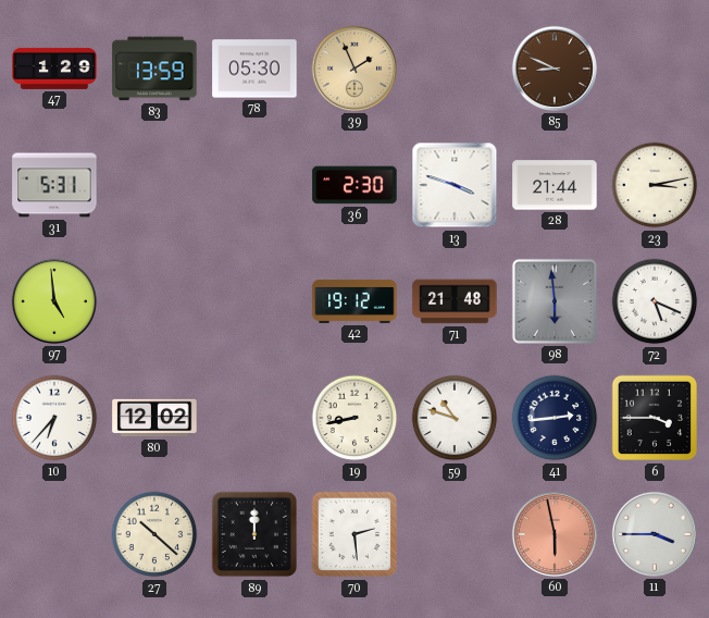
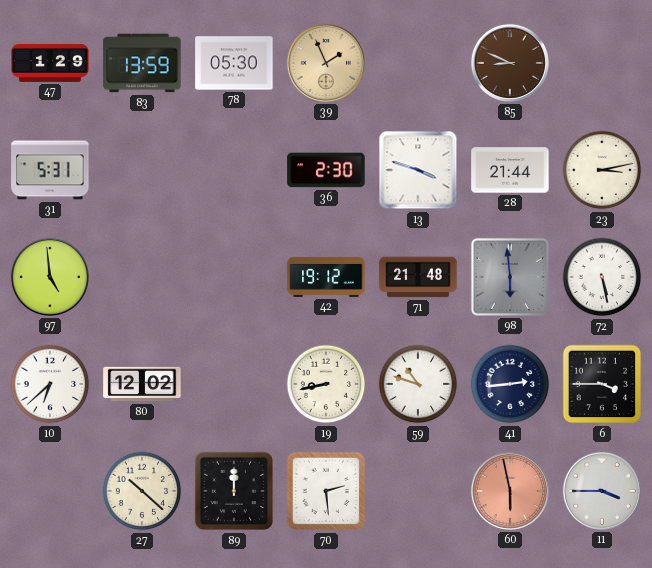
72: 5:19 -> 5:28
10: 6:37 -> 6:38
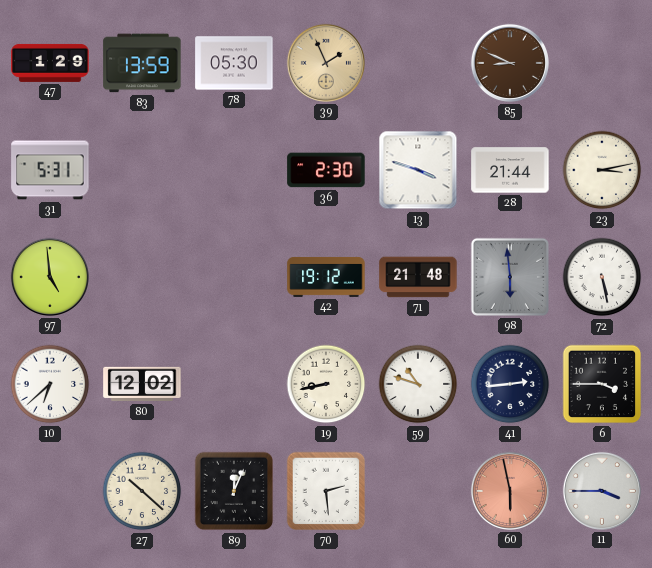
89: 12:00 -> 12:04
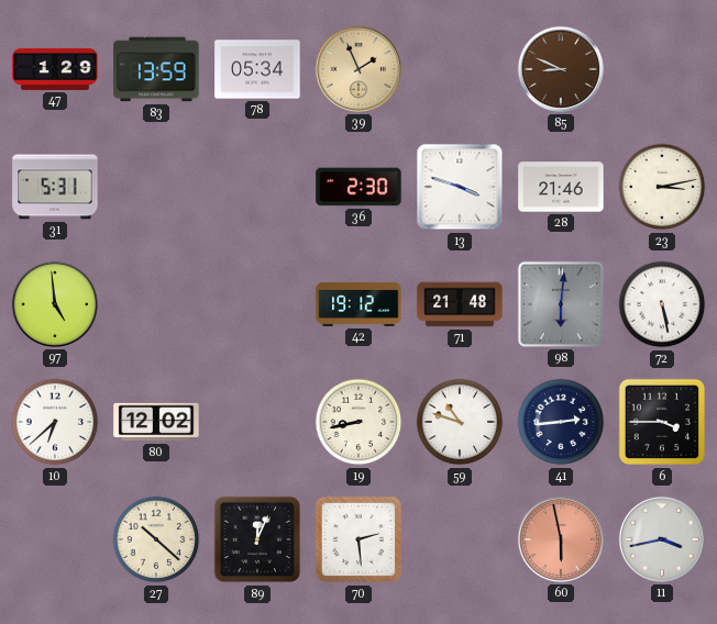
78: 05:30 -> 05:34
28: 21:44 -> 21:46
98: 5:59 -> 6:01
11: 3:45 -> 3:43
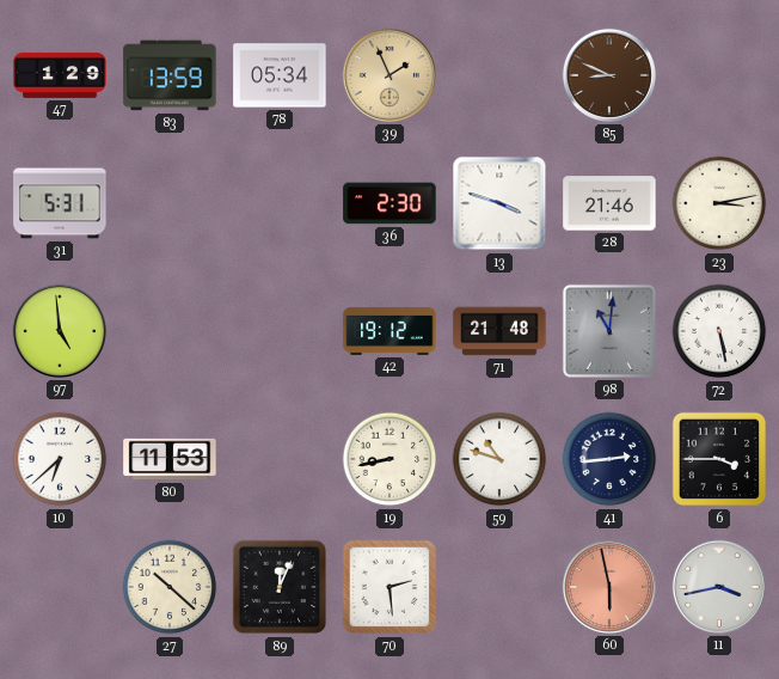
98: 6:01 -> 11:01
80: 12:02 -> 11:53
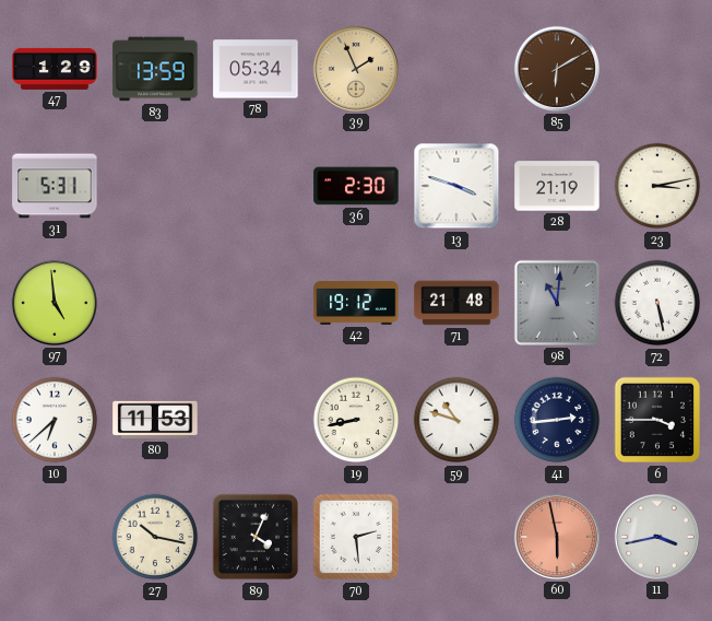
85: 8:49 -> 6:10
28: 21:46 -> 21:19
27: 10:22 -> 10:17
89: 12:04 -> 4:04
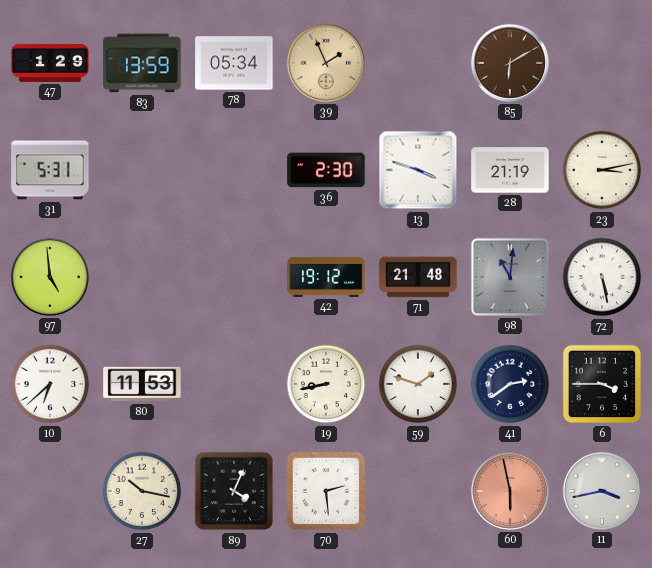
59: 10:48 -> 1:48
41: 2:44 -> 2:39
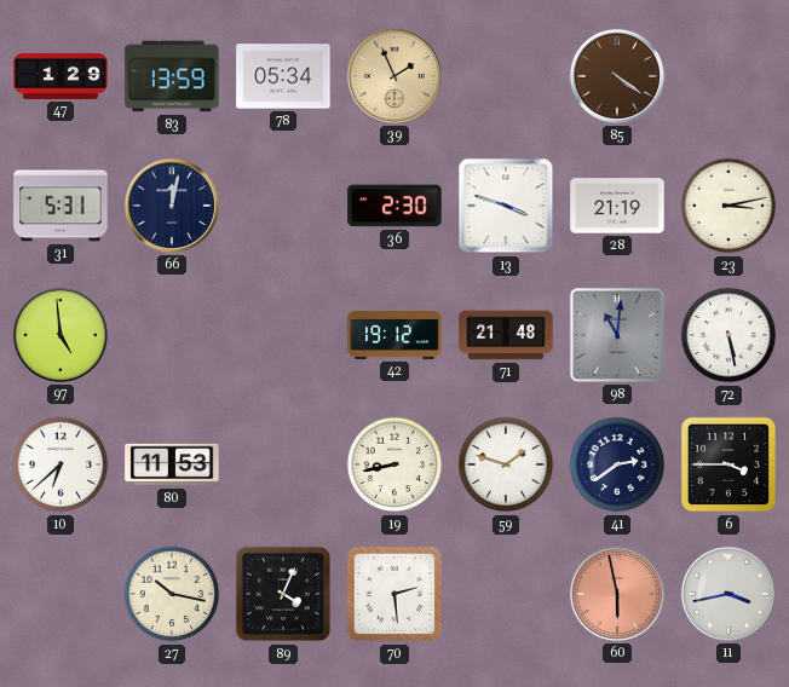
85: 6:10 -> 4:21
66: none -> 12:02
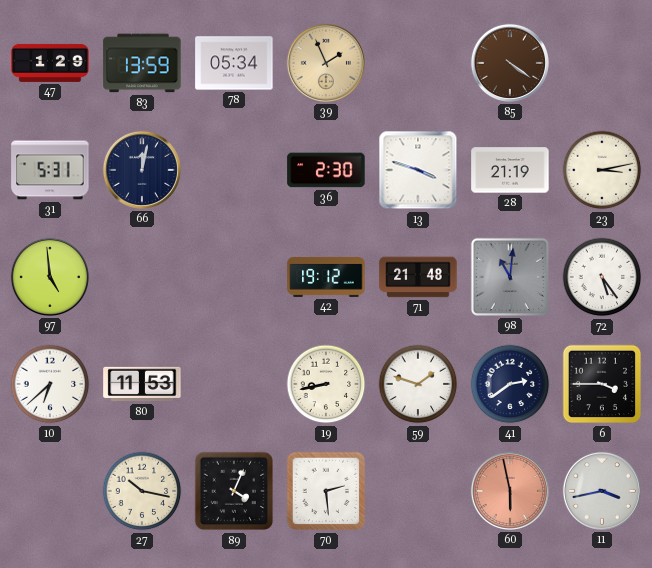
72: 5:28 -> 5:24
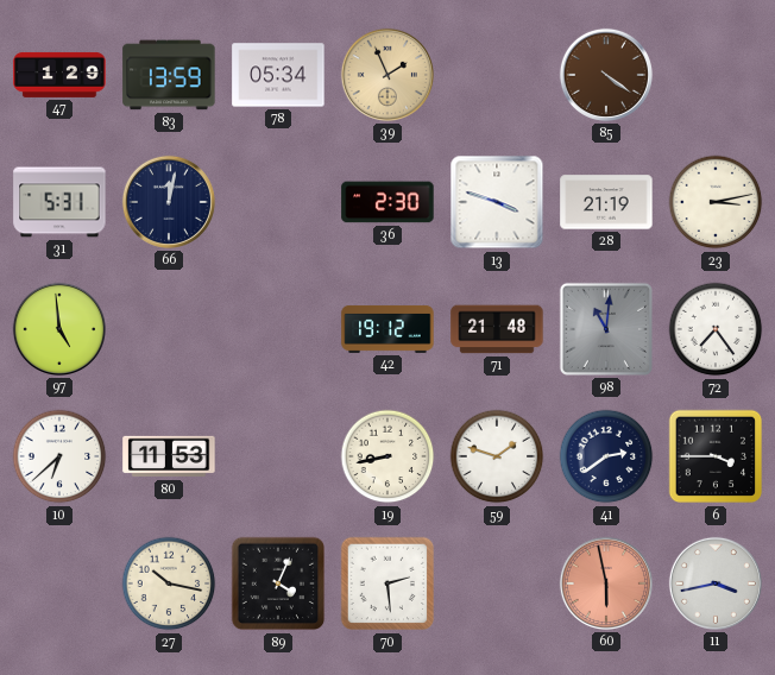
72: 5:24 -> 7:24
